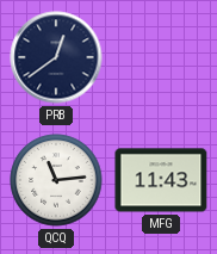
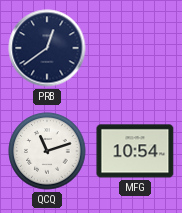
QCQ: 11:14 -> 11:12
MFG: 11:43 -> 10:54
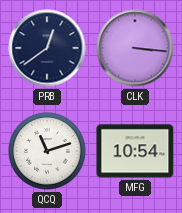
CLK: none -> 3:16
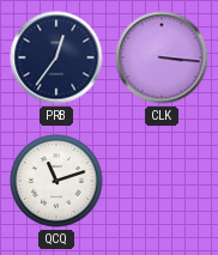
PRB: 12:39 -> 12:36
MFG: 10:54 -> none
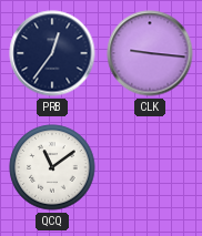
CLK: 3:16 -> 9:16
QCQ: 11:12 -> 11:09
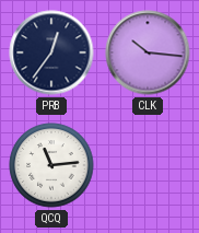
CLK: 9:16 -> 10:16
QCQ: 11:09 -> 11:14
